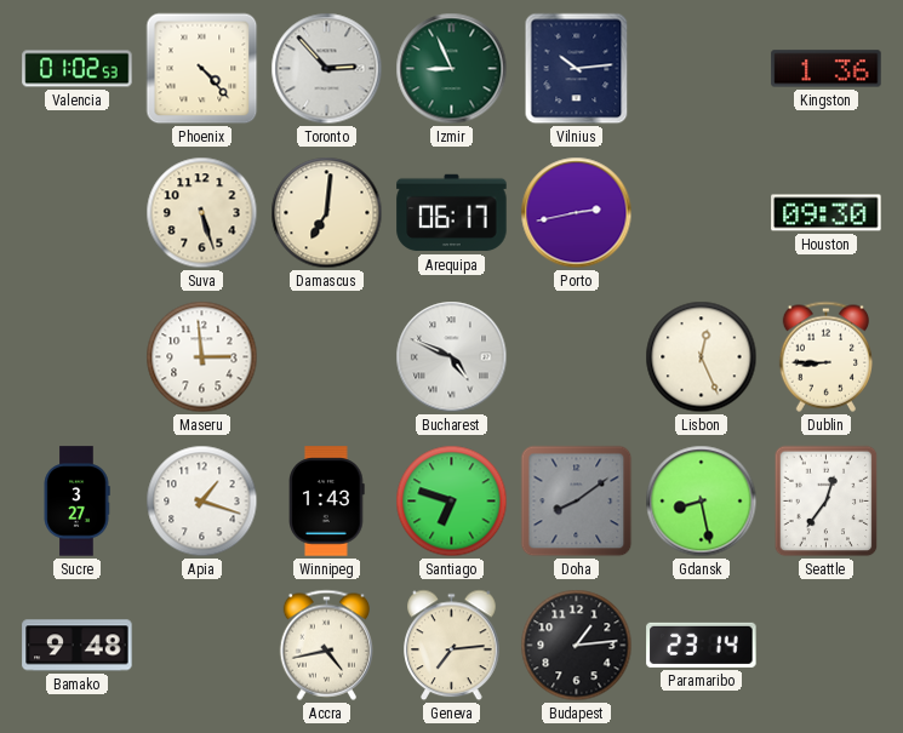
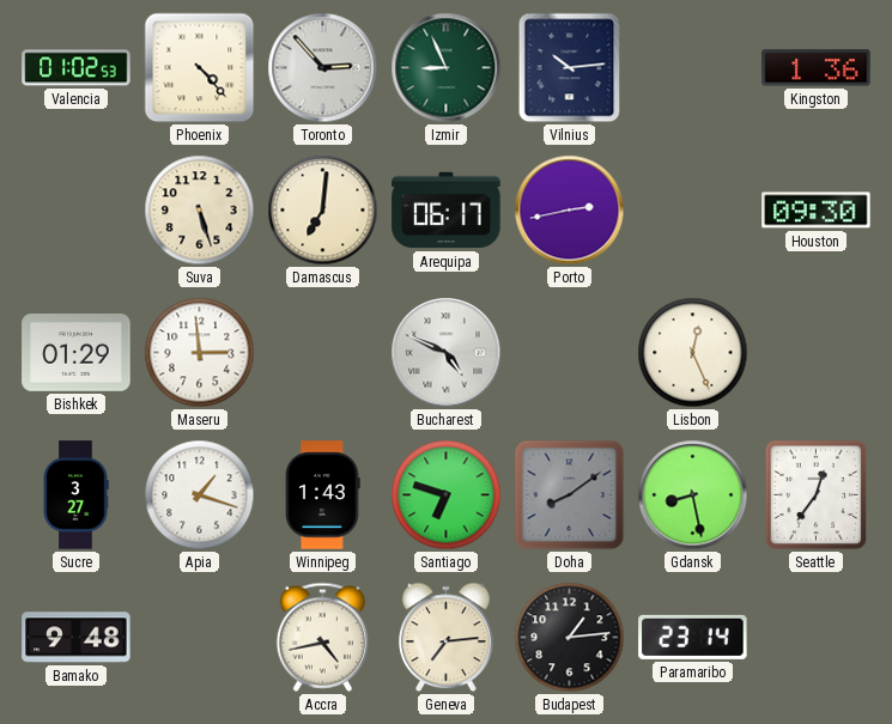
Bishkek: none -> 01:29
Dublin: 8:45 -> none
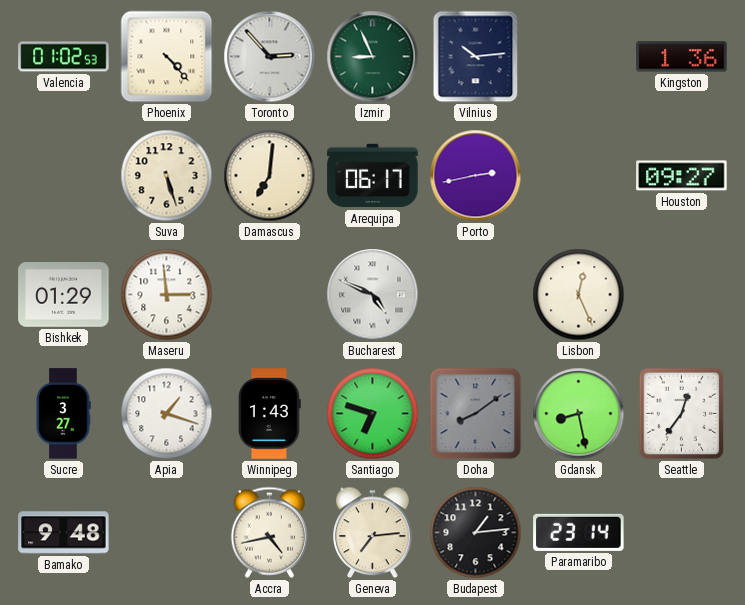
Houston: 09:30 -> 09:27
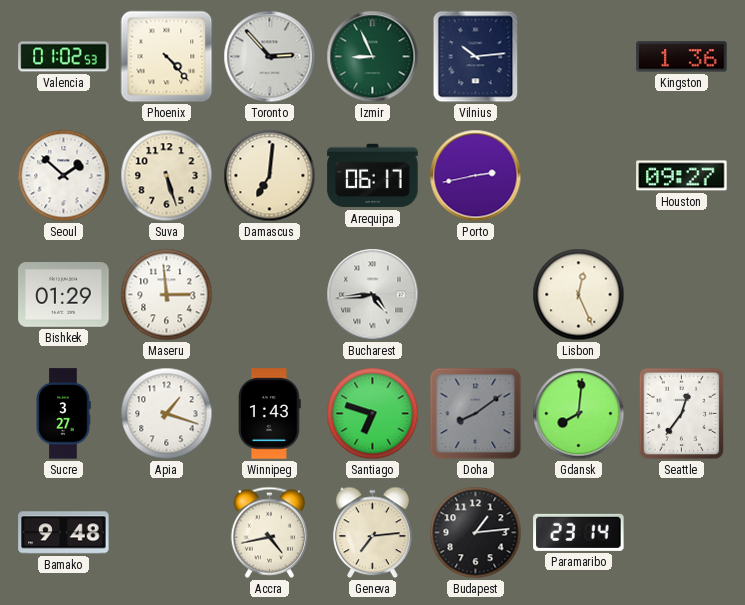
Seoul: none -> 1:52
Bucharest: 4:49 -> 4:44
Gdansk: 8:28 -> 8:01
